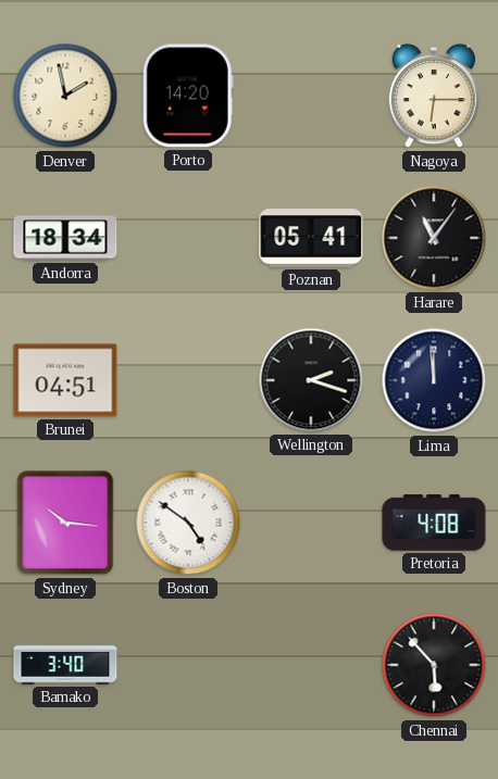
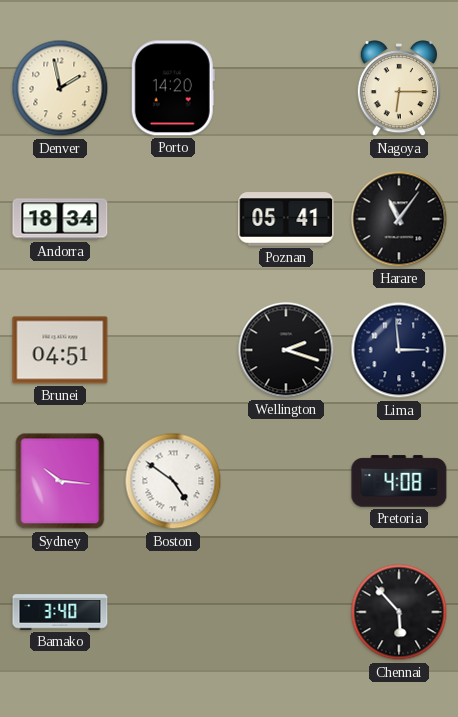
Lima: 11:59 -> 2:59
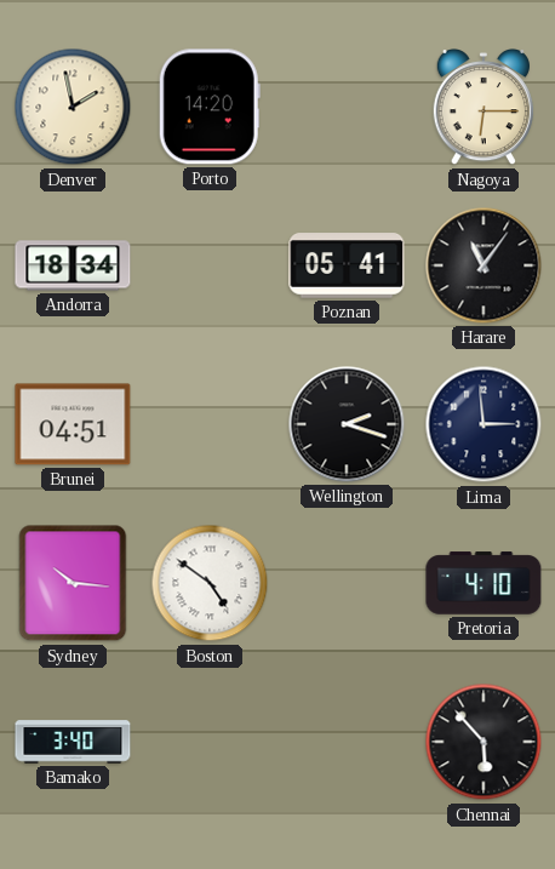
Pretoria: 4:08 -> 4:10
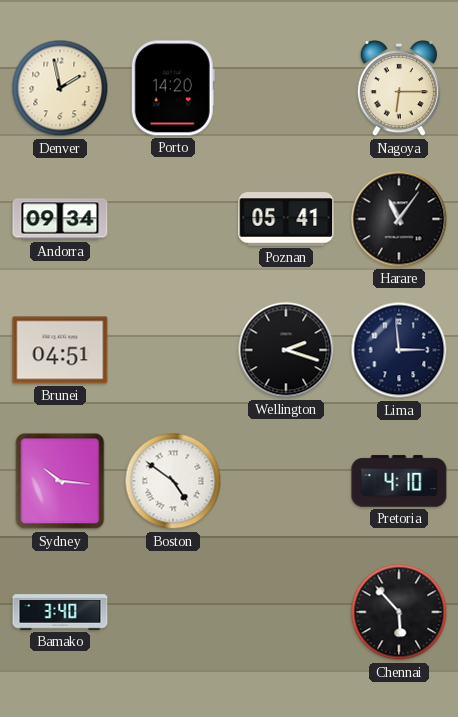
Andorra: 18:34 -> 09:34
